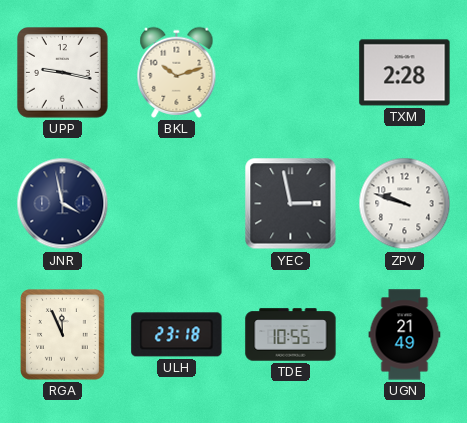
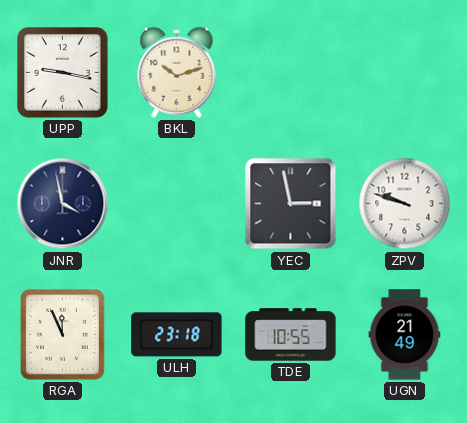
TXM: 2:28 -> none
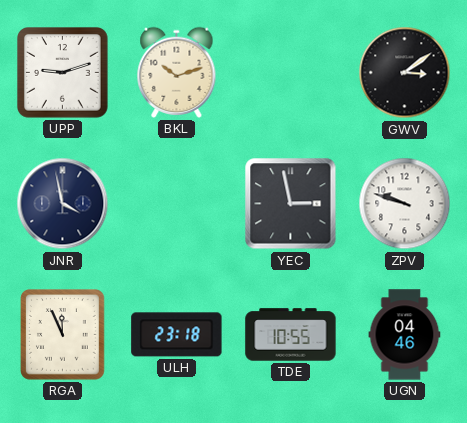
UPP: 9:17 -> 9:12
GWV: none -> 3:09
UGN: 21:49 -> 04:46
